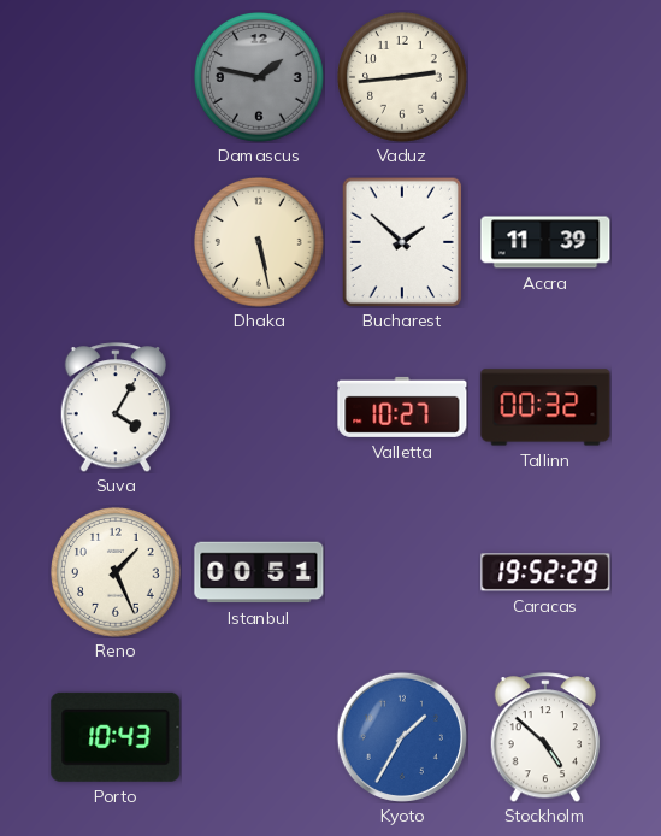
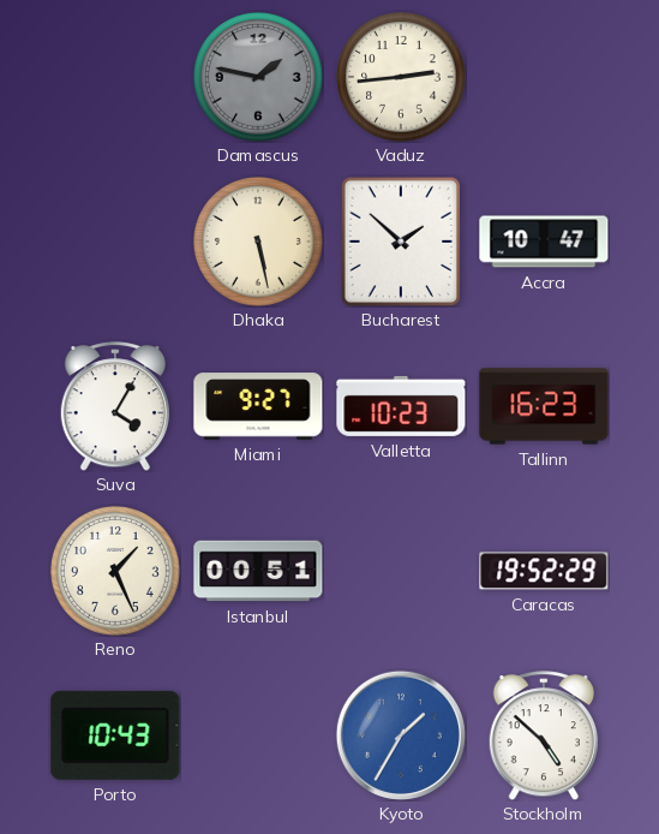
Accra: 11:39 -> 10:47
Miami: none -> 9:27
Valletta: 10:27 -> 10:23
Tallinn: 00:32 -> 16:23
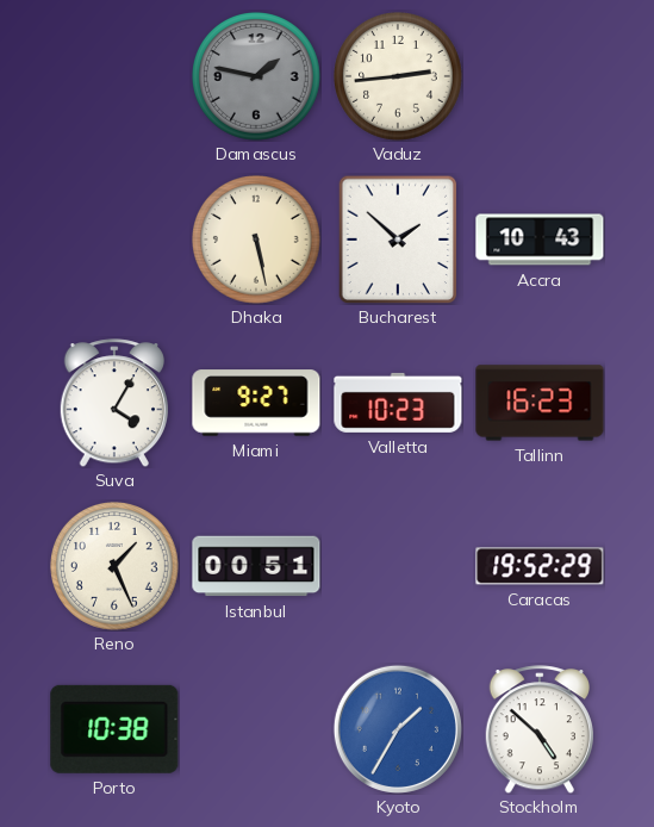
Accra: 10:47 -> 10:43
Porto: 10:43 -> 10:38
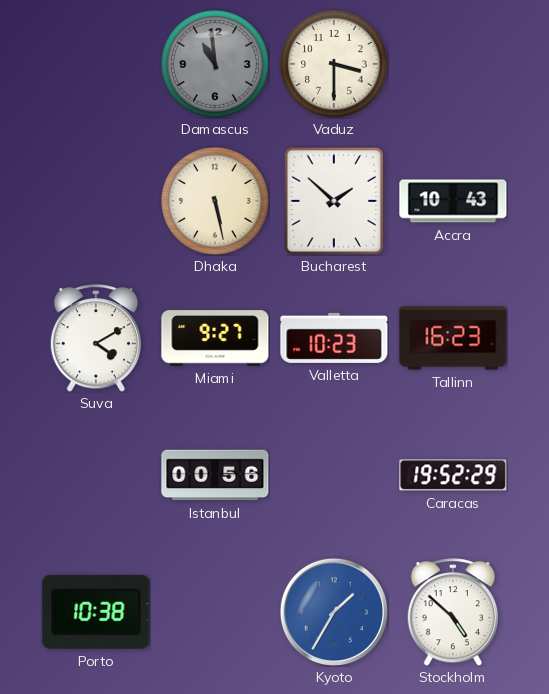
Damascus: 1:47 -> 10:59
Vaduz: 2:44 -> 3:30
Suva: 4:05 -> 4:10
Reno: 1:26 -> none
Istanbul: 00:51 -> 00:56
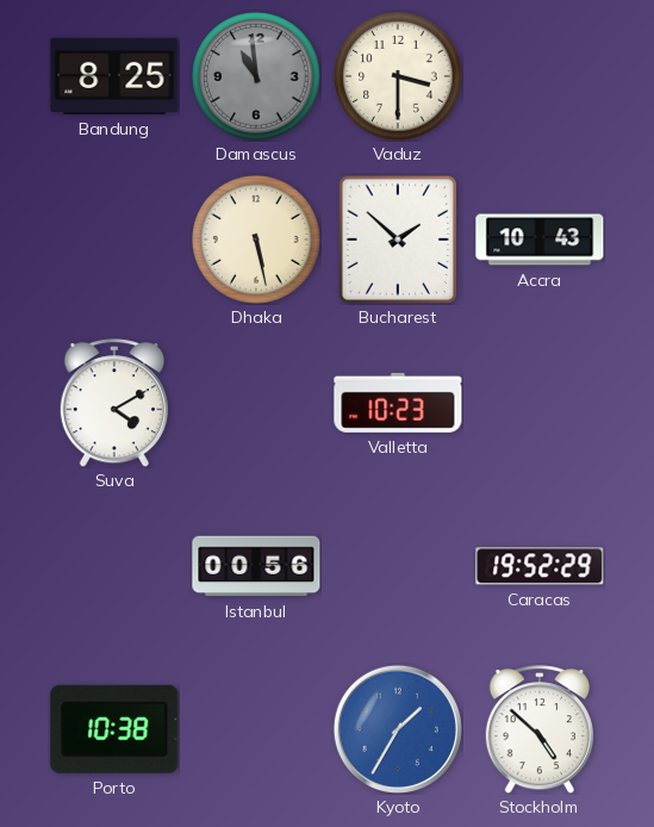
Bandung: none -> 8:25
Miami: 9:27 -> none
Tallinn: 16:23 -> none
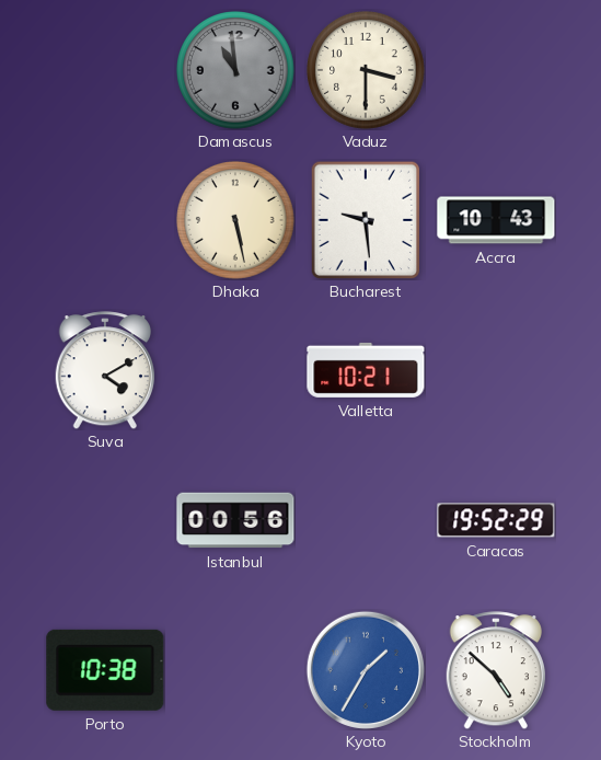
Bandung: 8:25 -> none
Bucharest: 1:52 -> 9:29
Valletta: 10:23 -> 10:21
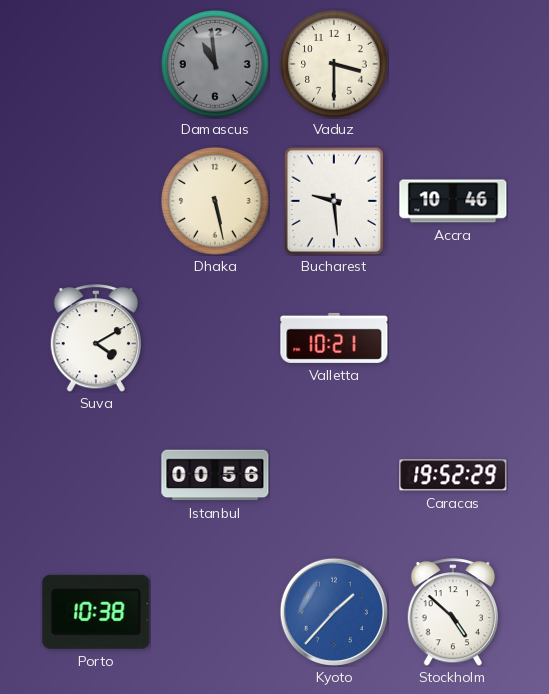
Accra: 10:43 -> 10:46
Kyoto: 1:35 -> 1:37
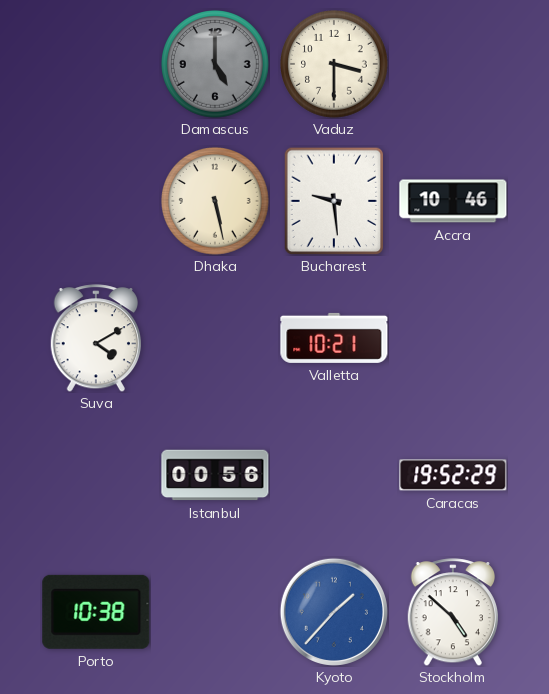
Damascus: 10:59 -> 5:00
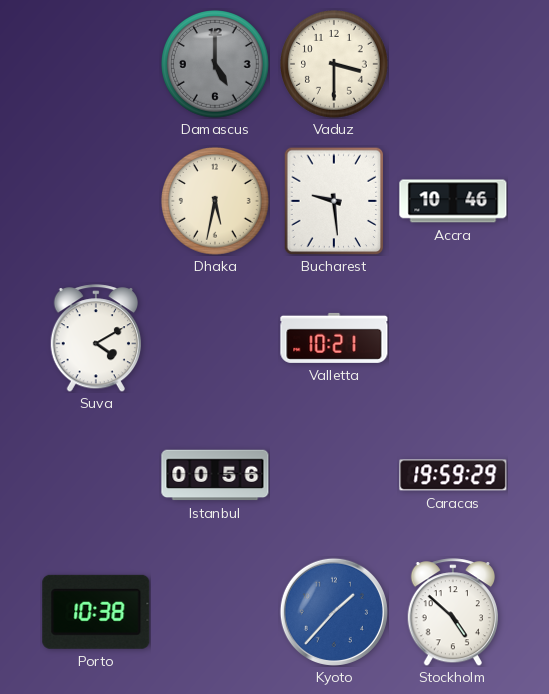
Dhaka: 5:28 -> 5:32
Caracas: 19:52 -> 19:59
